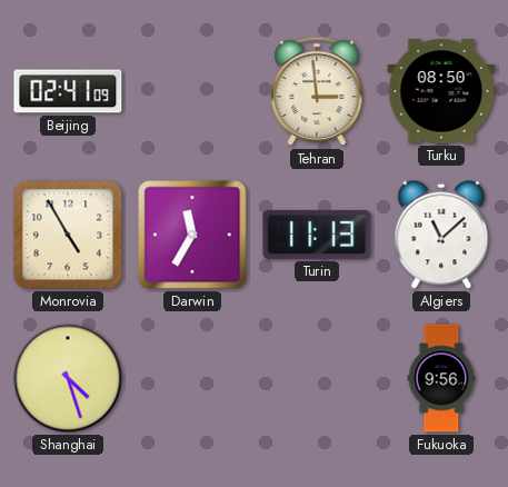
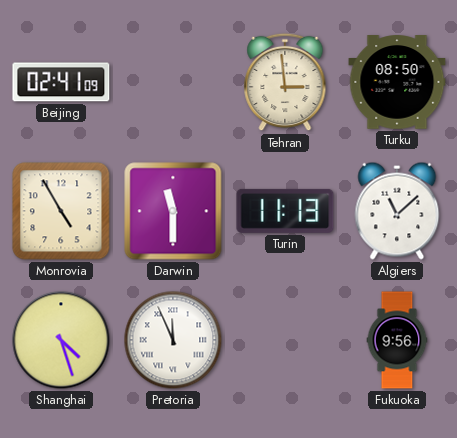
Darwin: 11:35 -> 11:30
Pretoria: none -> 11:56
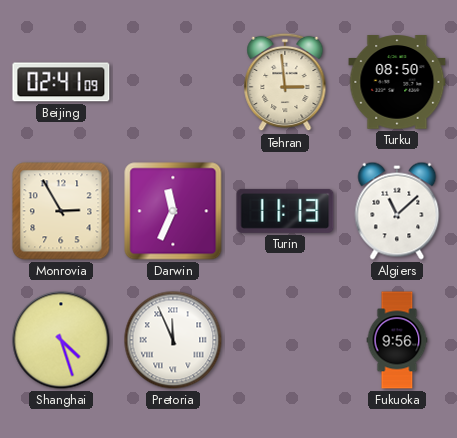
Monrovia: 4:55 -> 2:55
Darwin: 11:30 -> 11:34
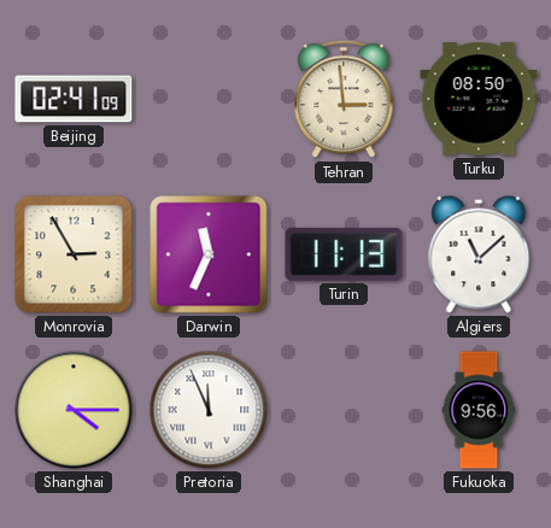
Shanghai: 4:27 -> 4:15
